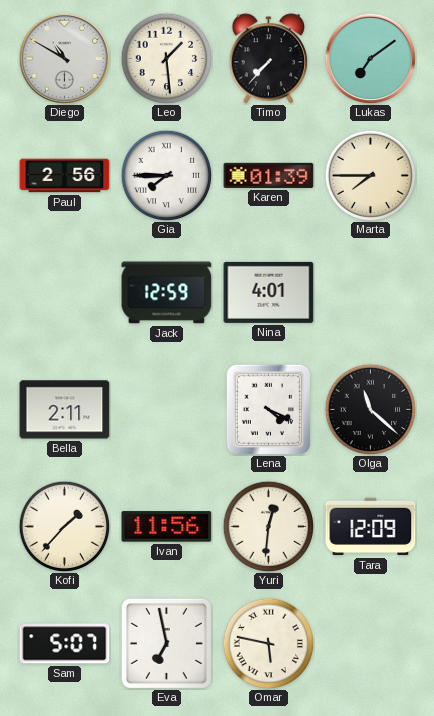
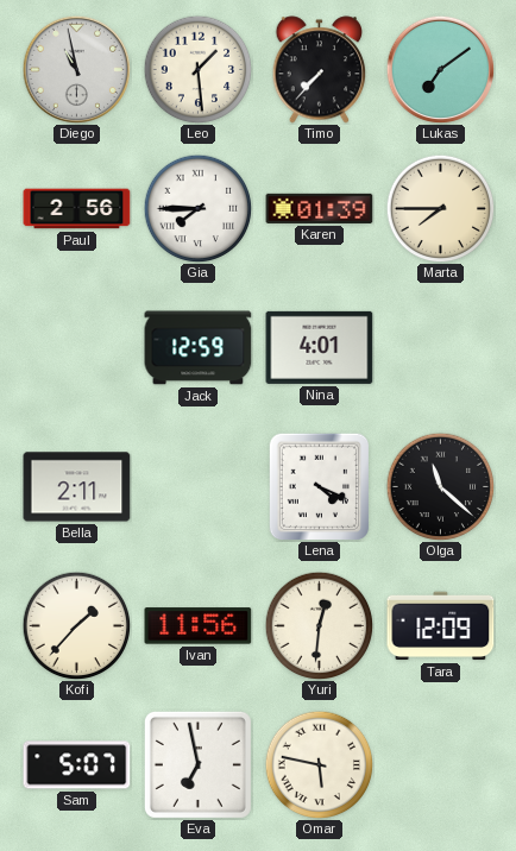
Diego: 10:50 -> 10:58
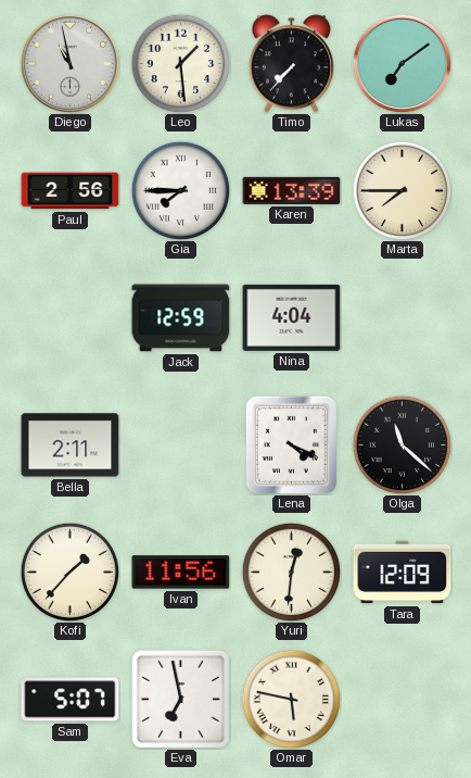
Karen: 01:39 -> 13:39
Nina: 4:01 -> 4:04
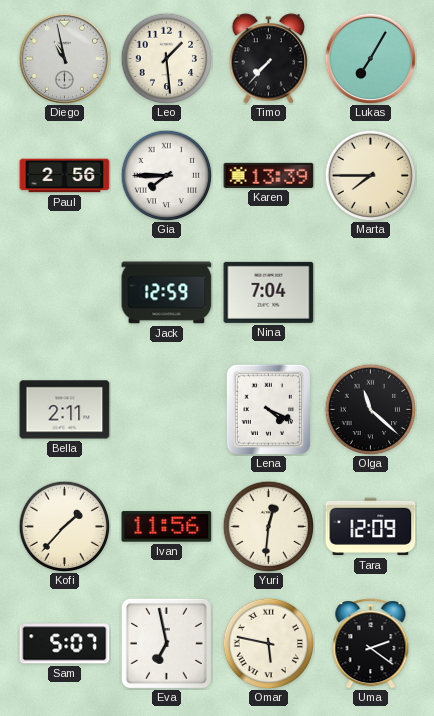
Lukas: 7:09 -> 7:05
Nina: 4:04 -> 7:04
Uma: none -> 2:21
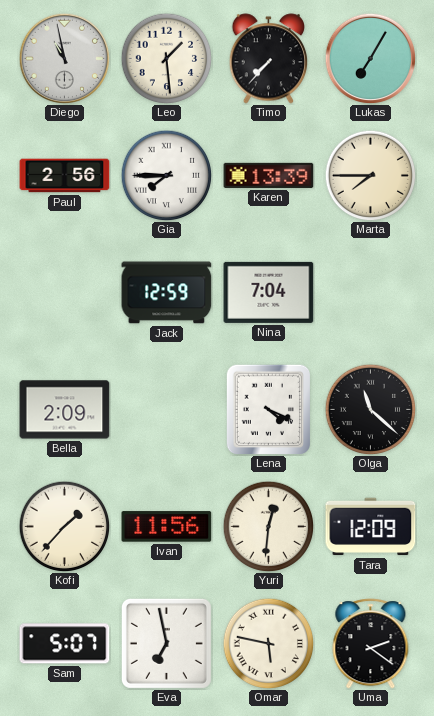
Bella: 2:11 -> 2:09
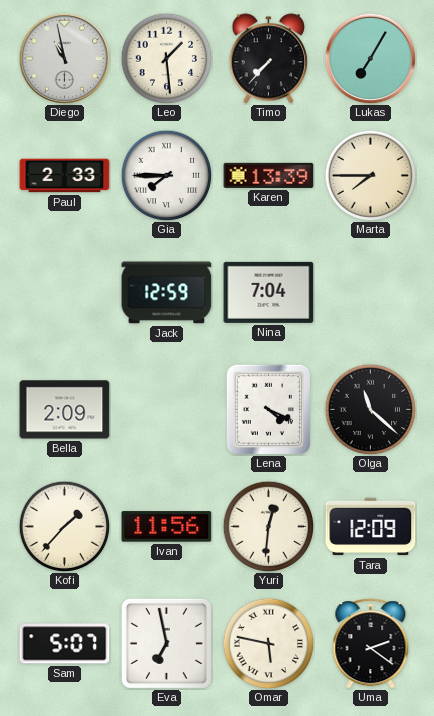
Paul: 2:56 -> 2:33
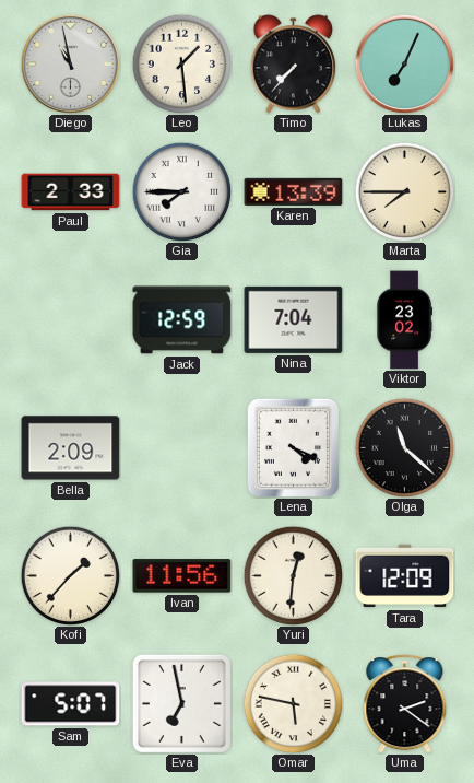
Lukas: 7:05 -> 7:04
Viktor: none -> 23:02
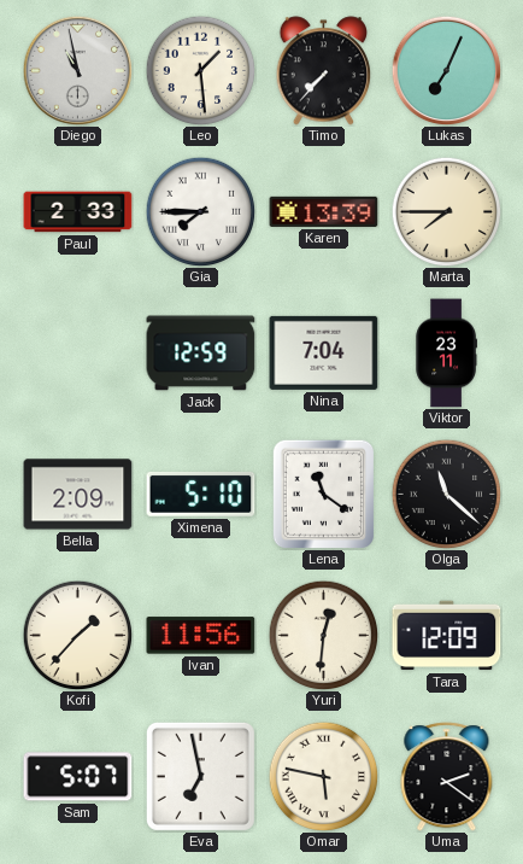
Viktor: 23:02 -> 23:11
Ximena: none -> 5:10
Lena: 4:19 -> 11:21
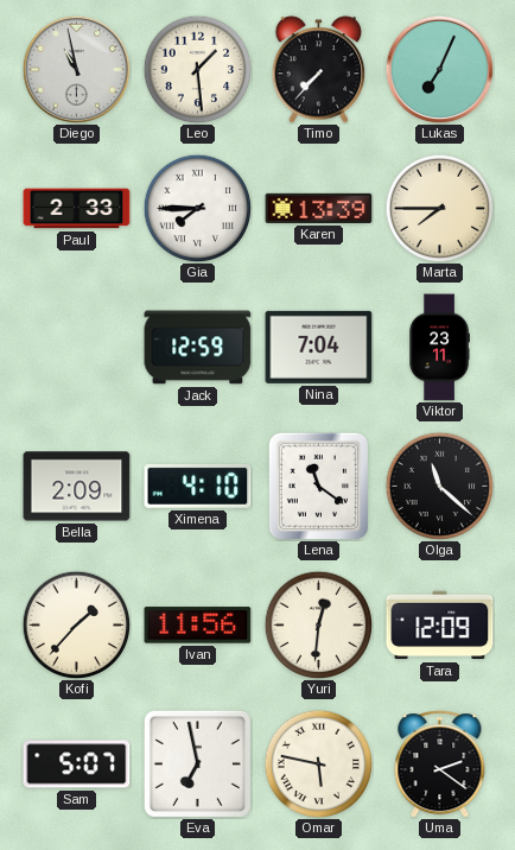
Ximena: 5:10 -> 4:10
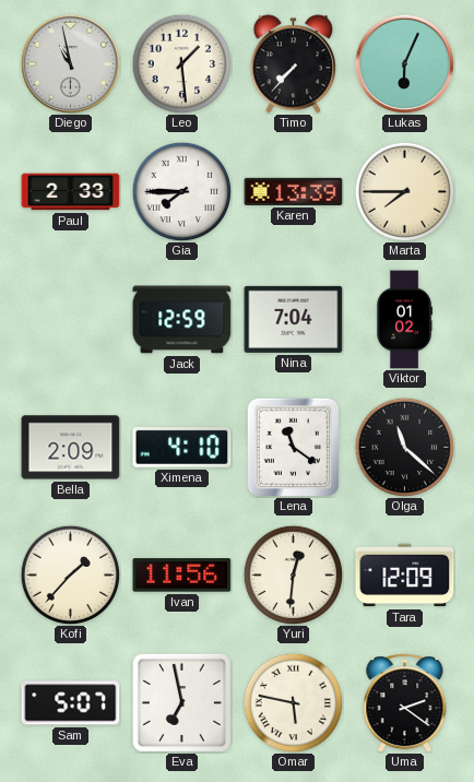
Lukas: 7:04 -> 6:04
Viktor: 23:11 -> 01:02
